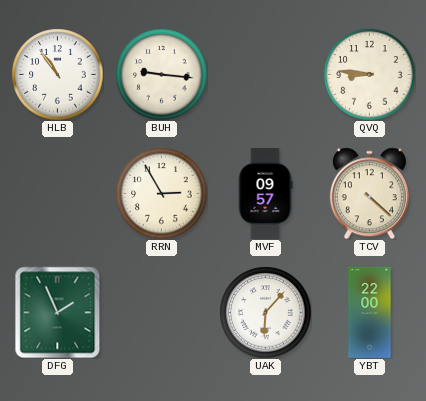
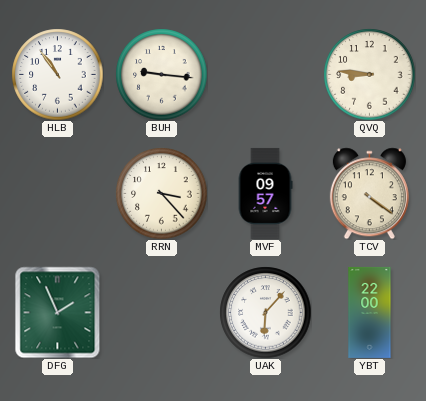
RRN: 2:55 -> 3:23
TCV: 4:22 -> 4:21
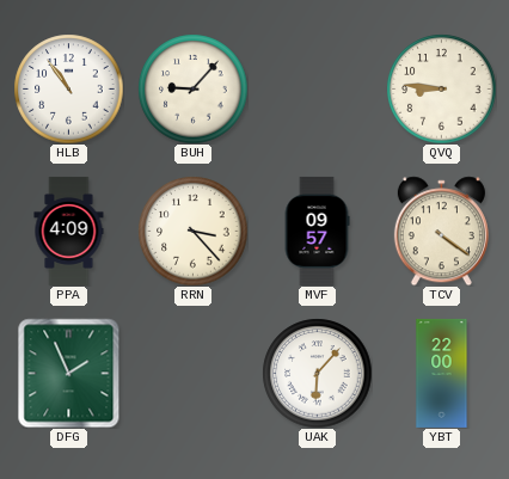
BUH: 9:16 -> 9:07
PPA: none -> 4:09
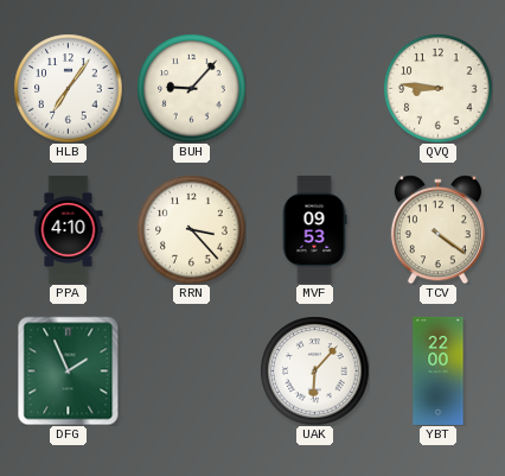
HLB: 10:54 -> 7:06
PPA: 4:09 -> 4:10
MVF: 09:57 -> 09:53
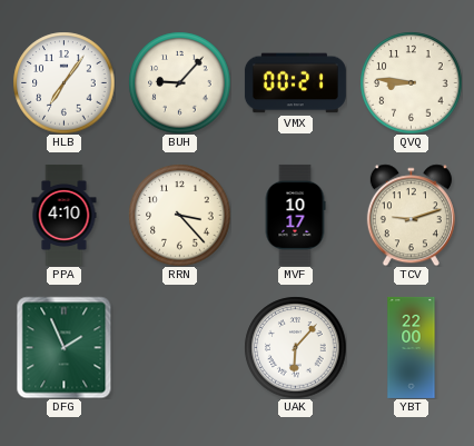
VMX: none -> 00:21
MVF: 09:53 -> 10:17
TCV: 4:21 -> 9:12
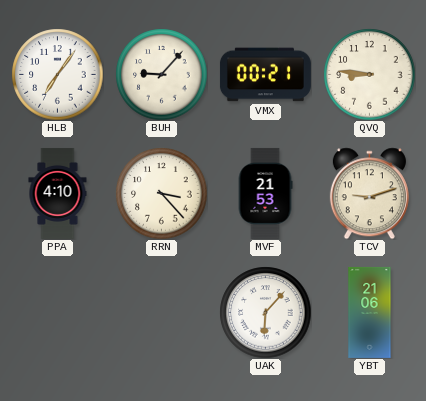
MVF: 10:17 -> 21:53
DFG: 1:56 -> none
YBT: 22:00 -> 21:06
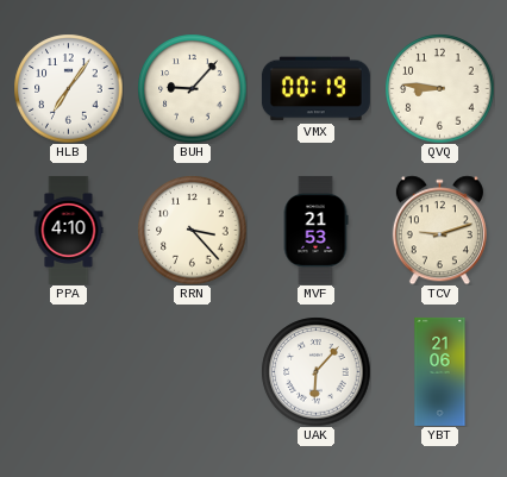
VMX: 00:21 -> 00:19
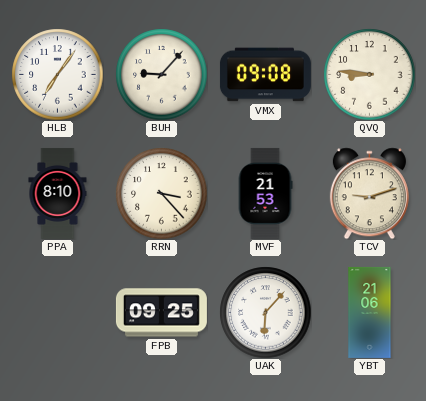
VMX: 00:19 -> 09:08
PPA: 4:10 -> 8:10
FPB: none -> 09:25
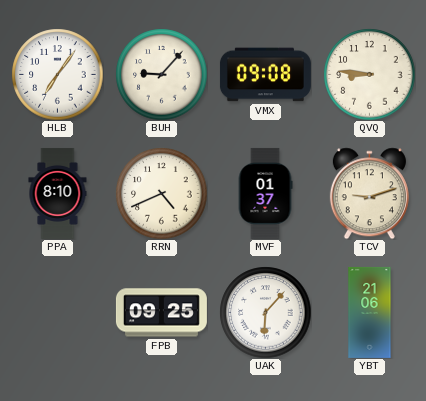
RRN: 3:23 -> 4:41
MVF: 21:53 -> 01:37
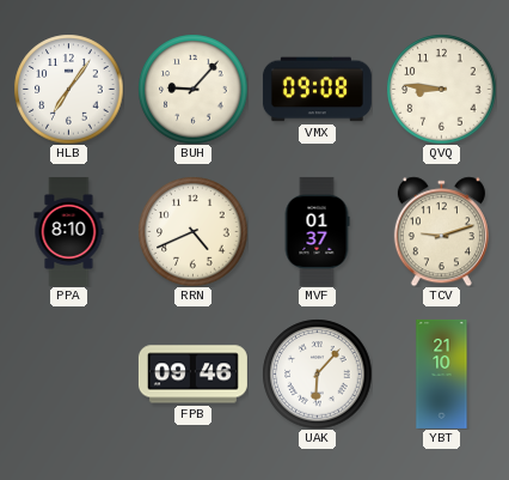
FPB: 09:25 -> 09:46
YBT: 21:06 -> 21:10
